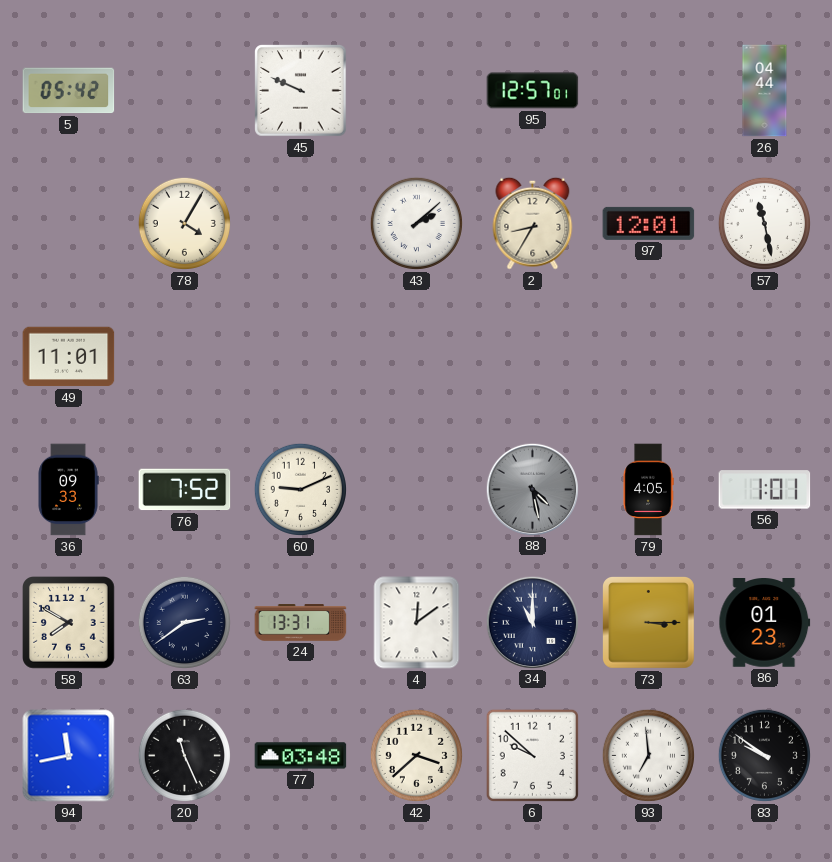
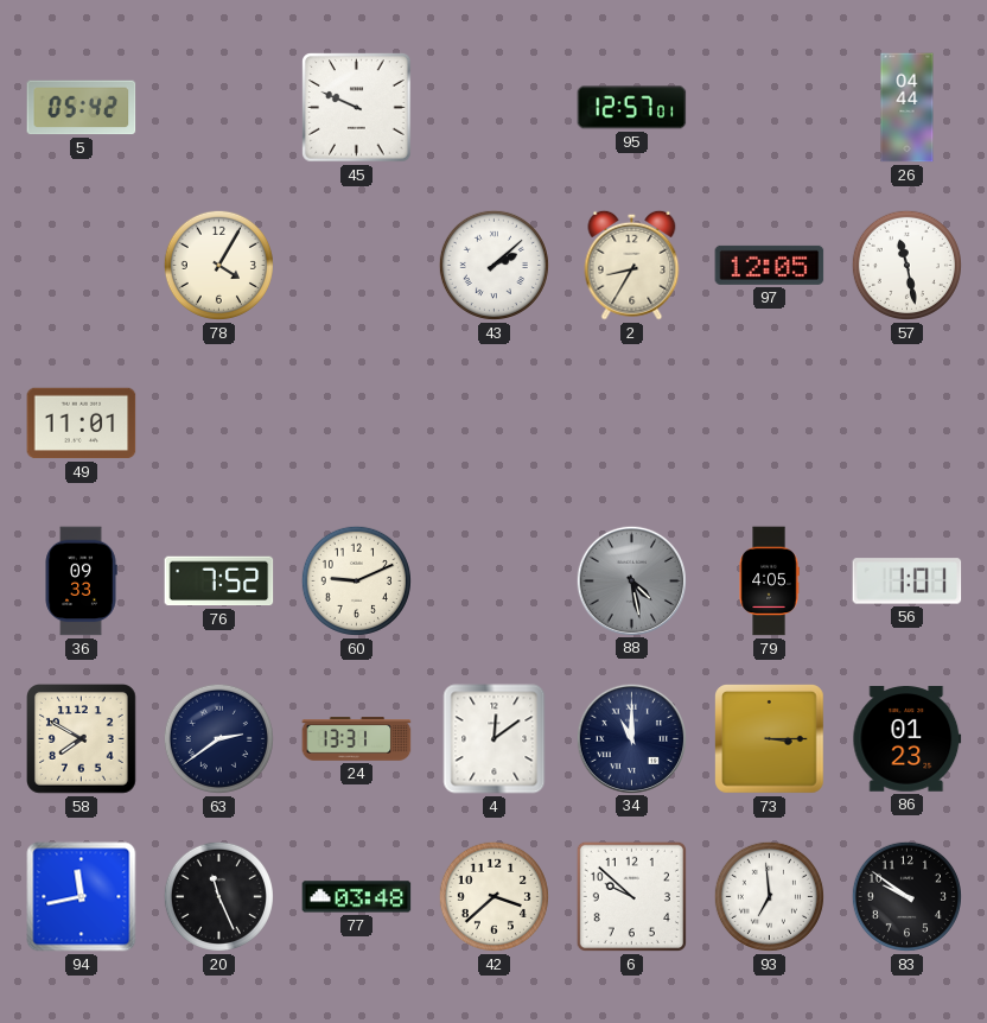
97: 12:01 -> 12:05
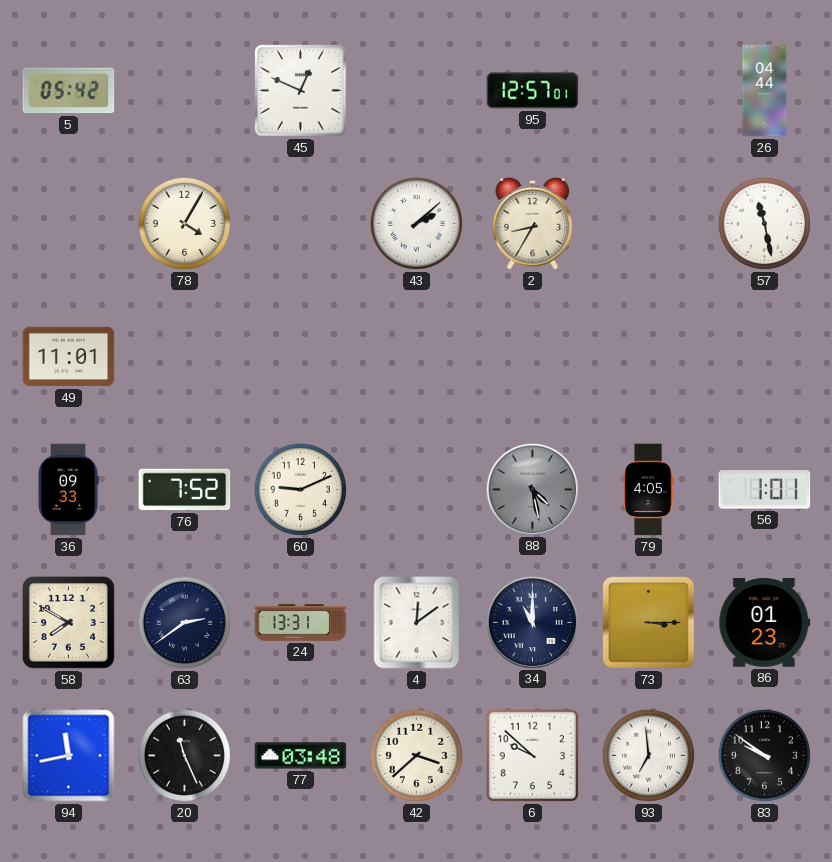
45: 9:49 -> 12:49
97: 12:05 -> none
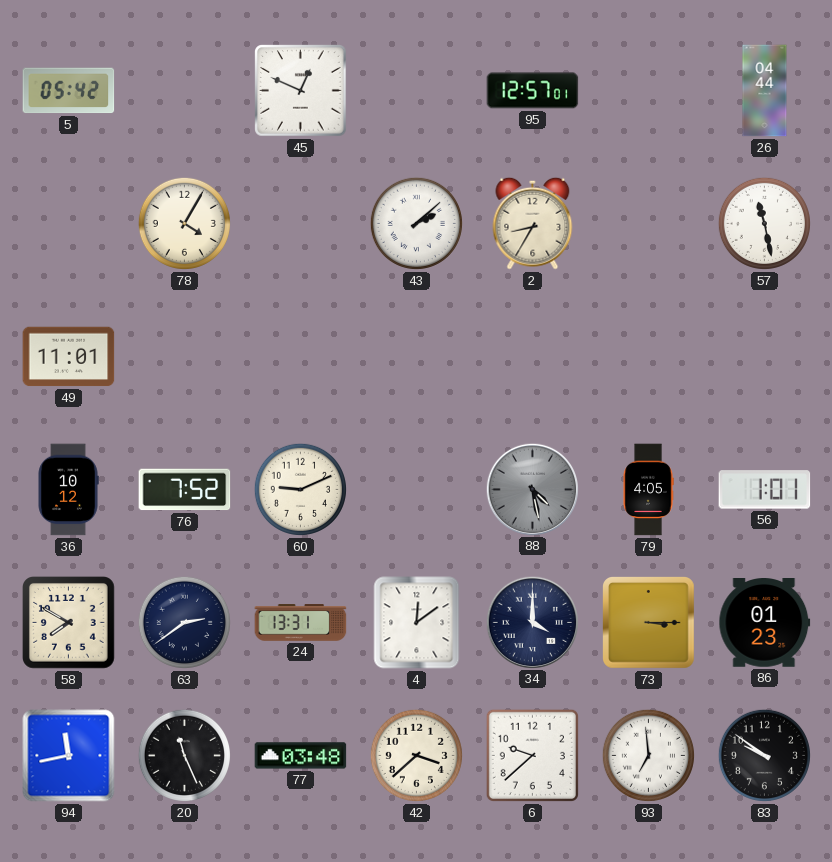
36: 09:33 -> 10:12
34: 11:00 -> 4:00
6: 9:52 -> 9:38
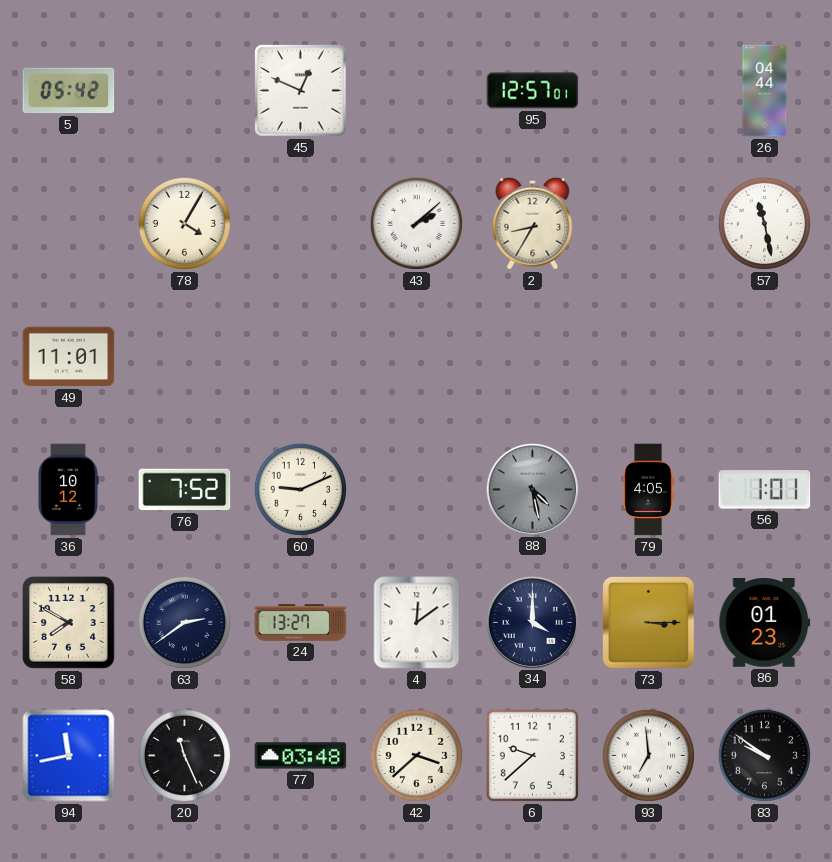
24: 13:31 -> 13:27
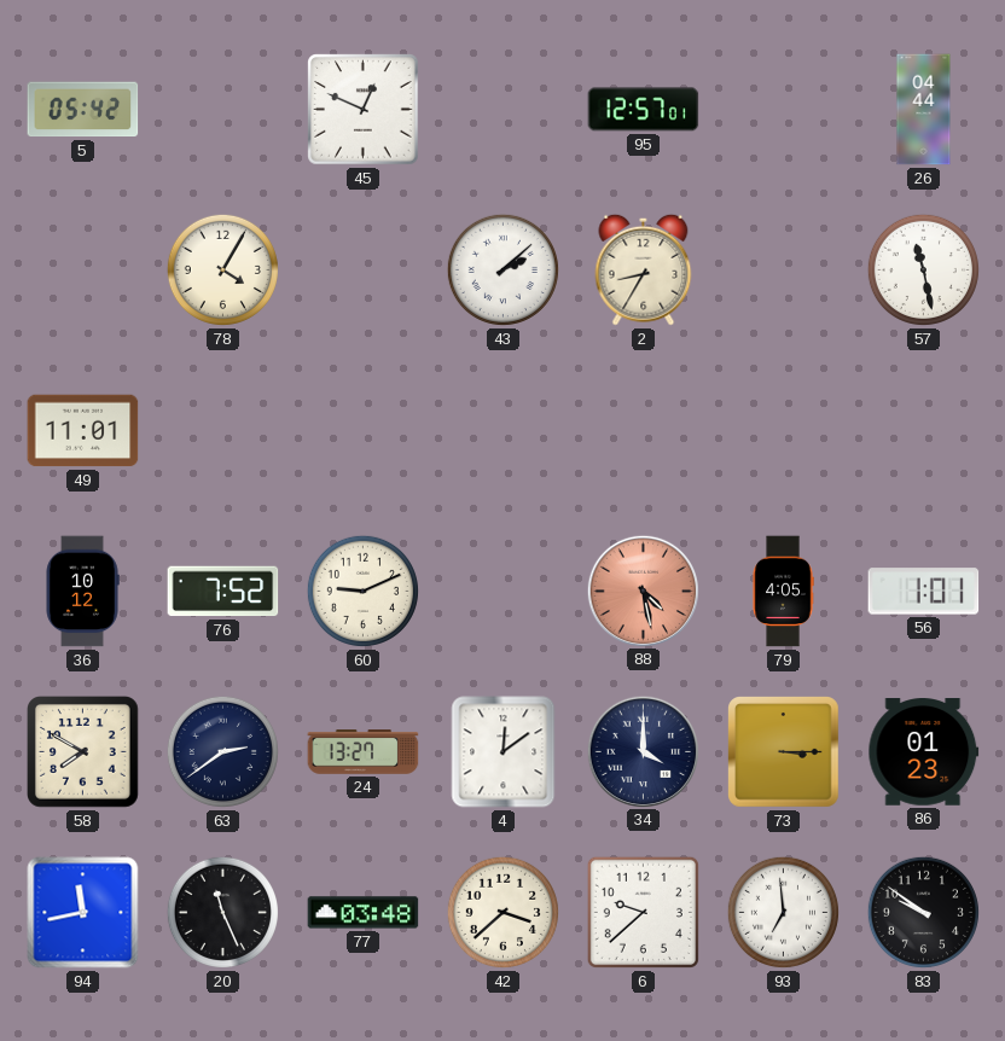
88 dial: grey -> salmon
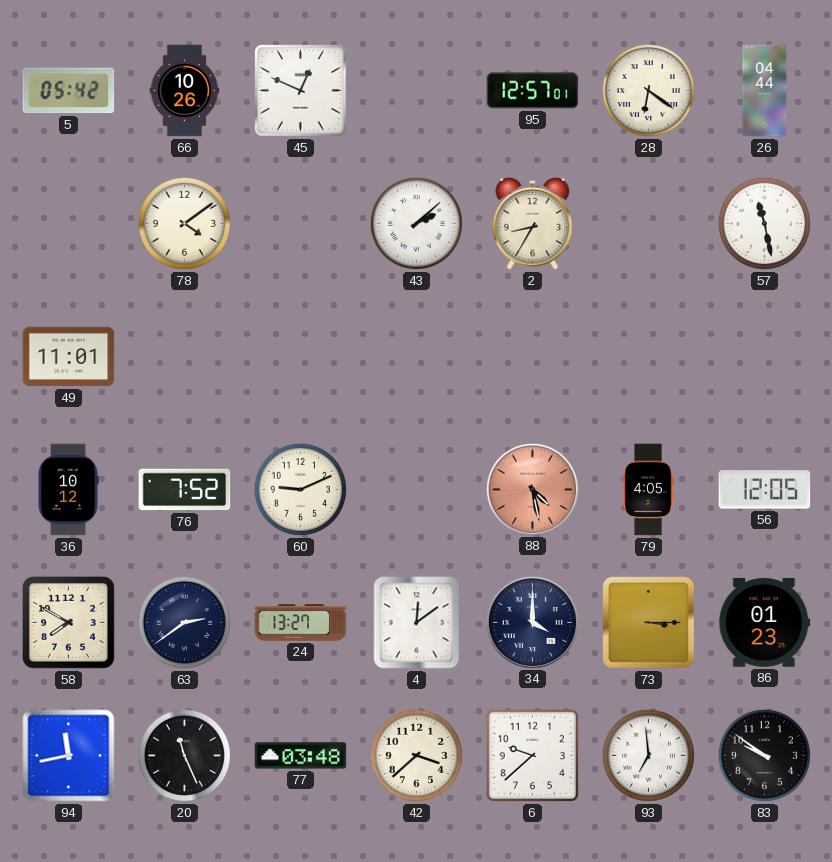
66: none -> 10:26
28: none -> 6:21
78: 4:05 -> 4:09
56: 1:01 -> 12:05
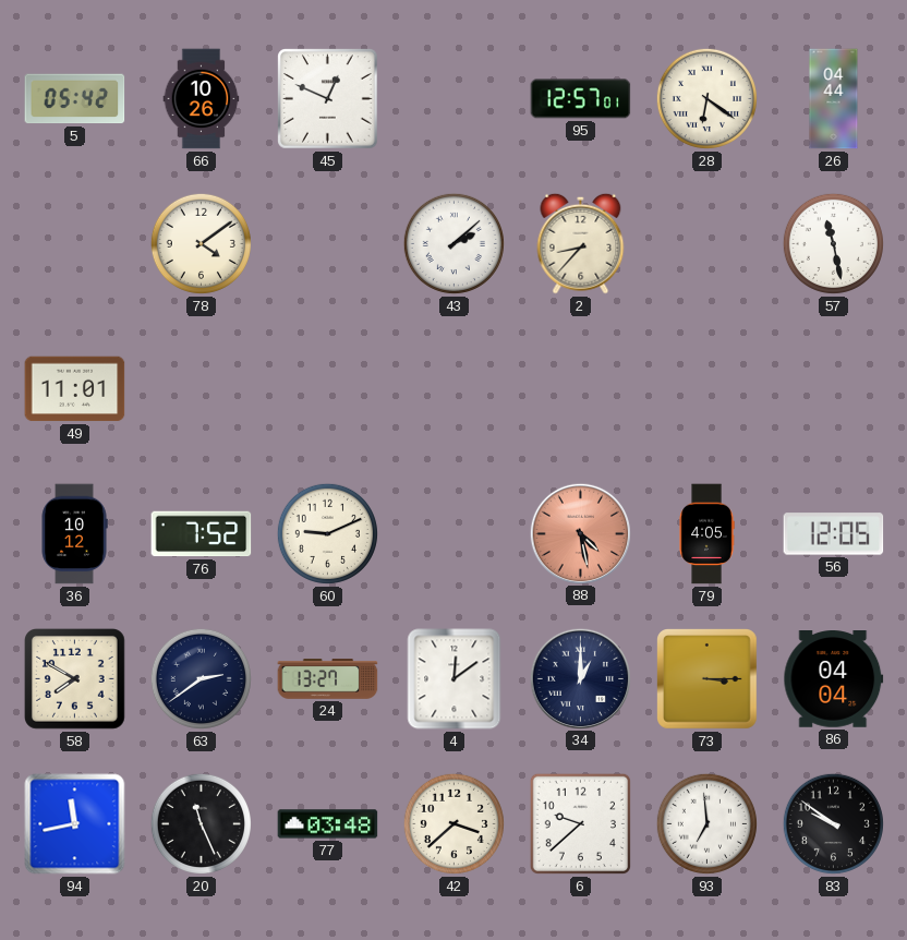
2: 8:35 -> 8:37
34: 4:00 -> 1:00
86: 01:23 -> 04:04
